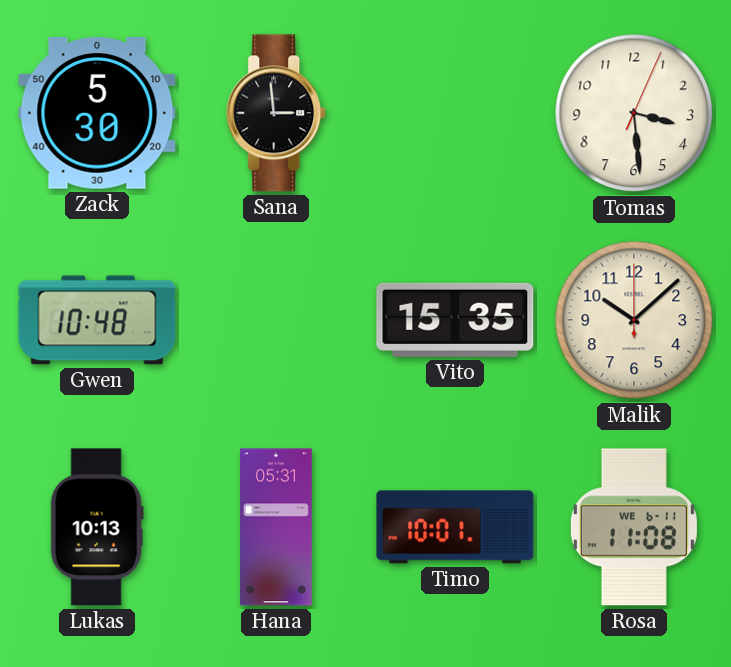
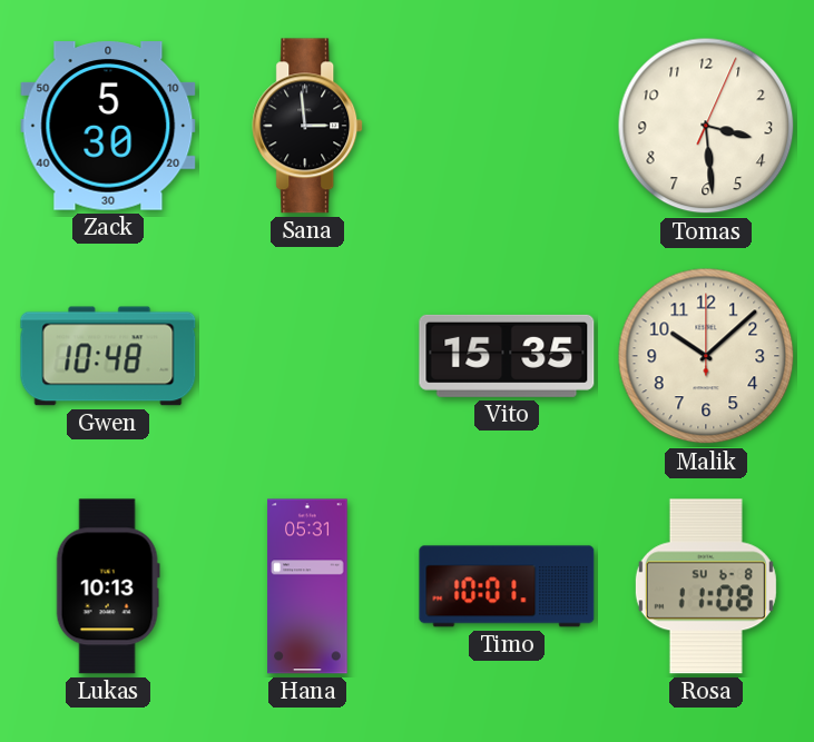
Rosa date: WE 6-11 -> SU 6-8
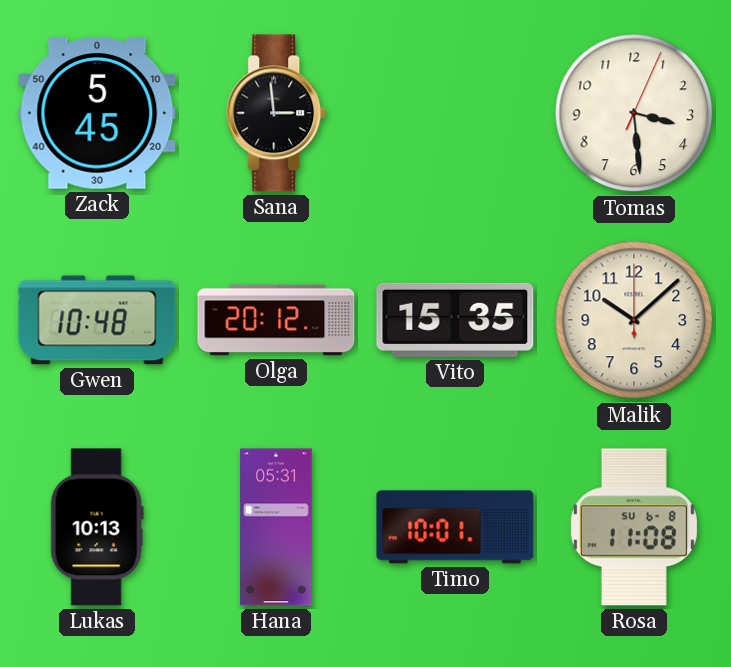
Zack: 5:30 -> 5:45
Olga: none -> 20:12
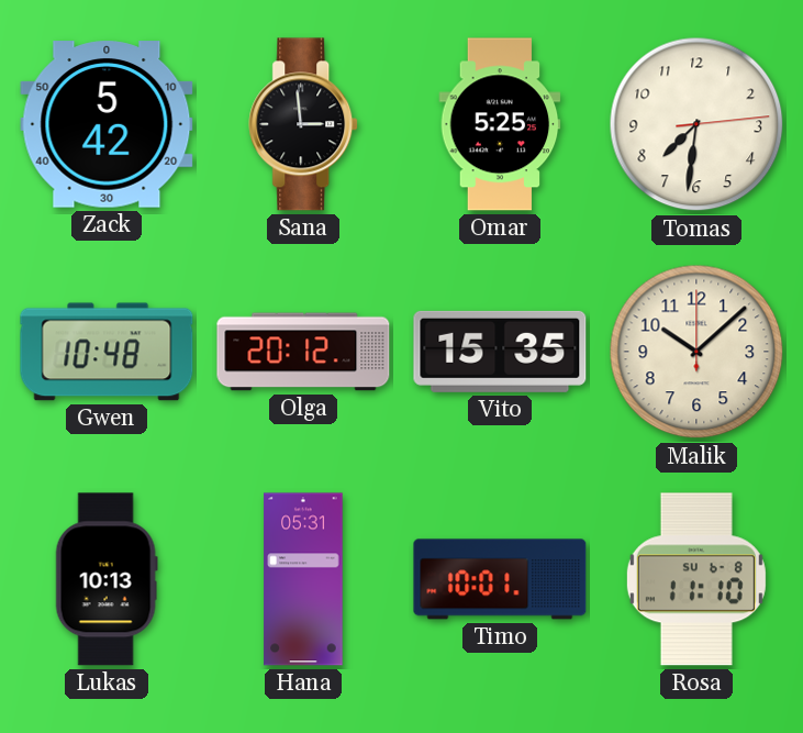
Zack: 5:45 -> 5:42
Omar: none -> 5:25
Tomas: 3:29 -> 7:31
Rosa: 11:08 -> 11:10
